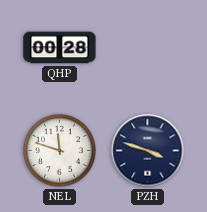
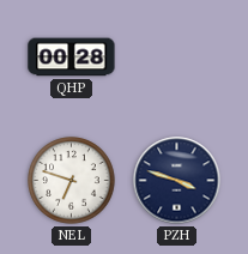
NEL: 11:48 -> 6:48
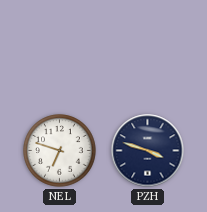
QHP: 00:28 -> none
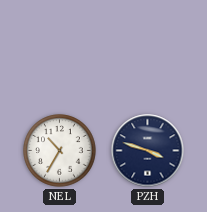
NEL: 6:48 -> 10:35
